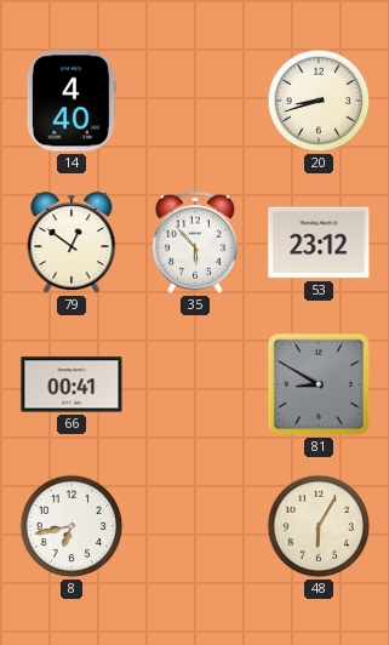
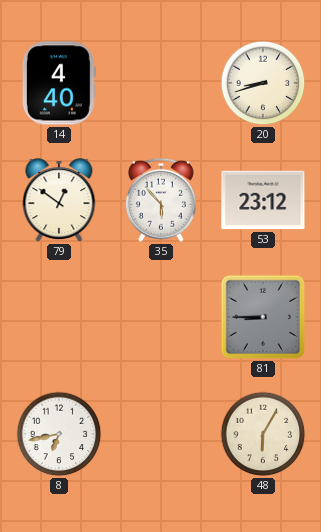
66: 00:41 -> none
81: 8:50 -> 8:45
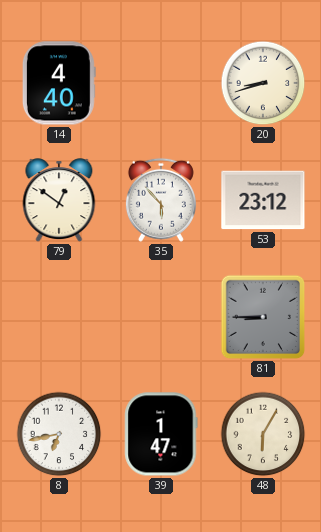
39: none -> 1:47
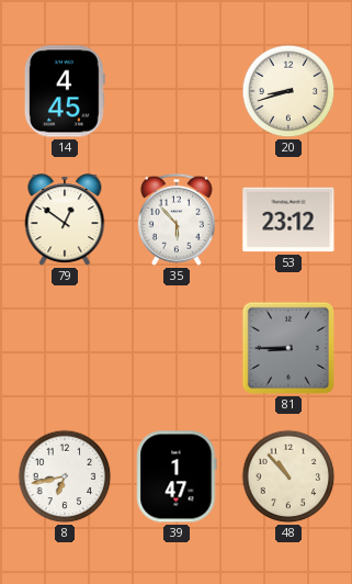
14: 4:40 -> 4:45
48: 6:05 -> 10:53
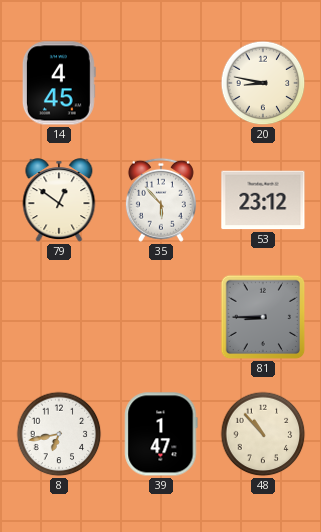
20: 8:42 -> 8:47
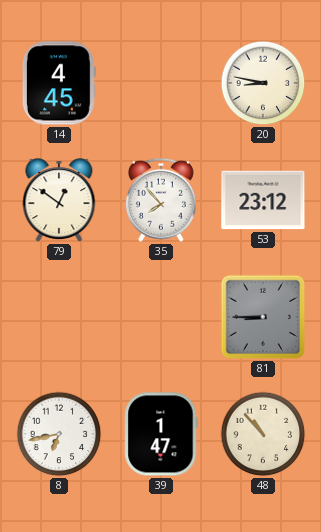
35: 5:53 -> 7:53
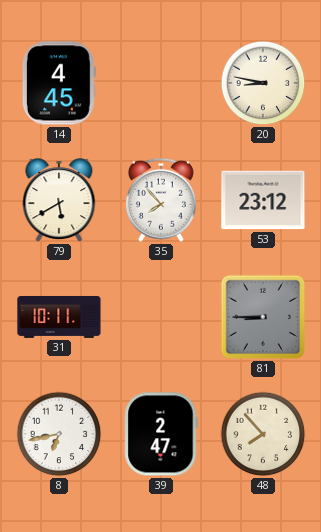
79: 12:51 -> 5:40
31: none -> 10:11
39: 1:47 -> 2:47
48: 10:53 -> 7:53
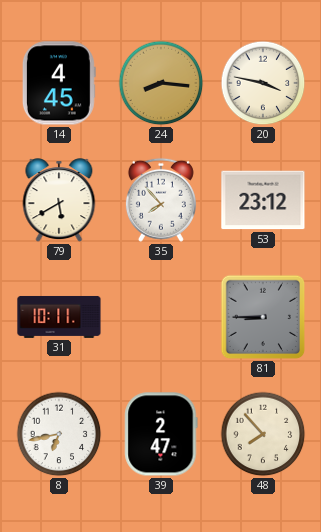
24: none -> 8:16
20: 8:47 -> 3:47
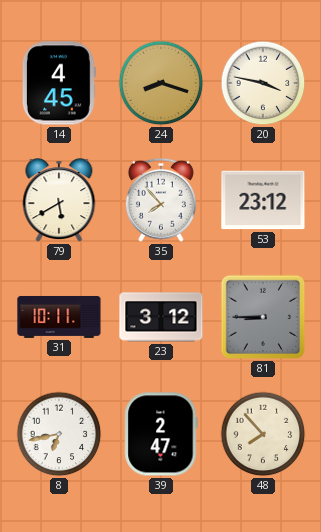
24: 8:16 -> 8:18
23: none -> 3:12
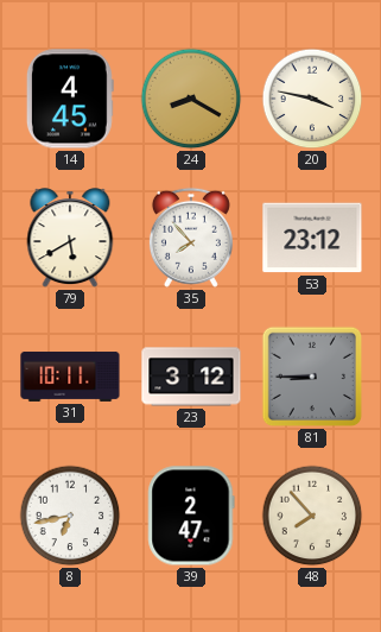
24: 8:18 -> 8:20
